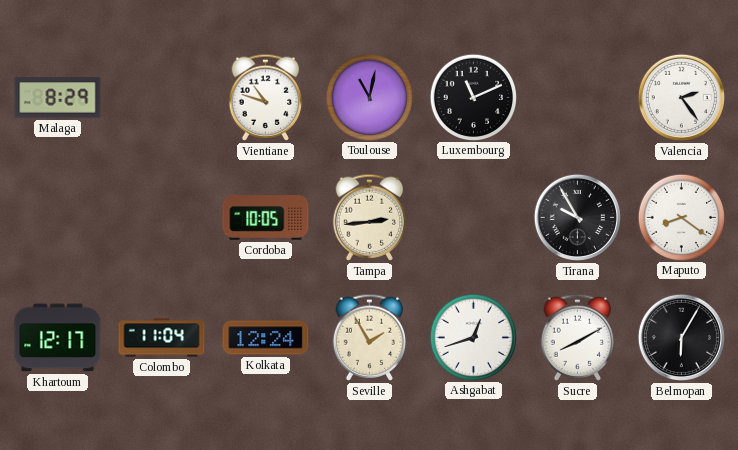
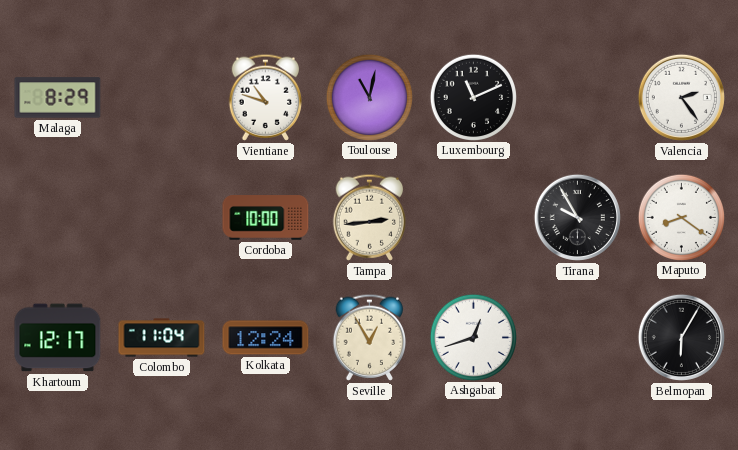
Cordoba: 10:05 -> 10:00
Seville: 1:55 -> 12:55
Sucre: 8:10 -> none
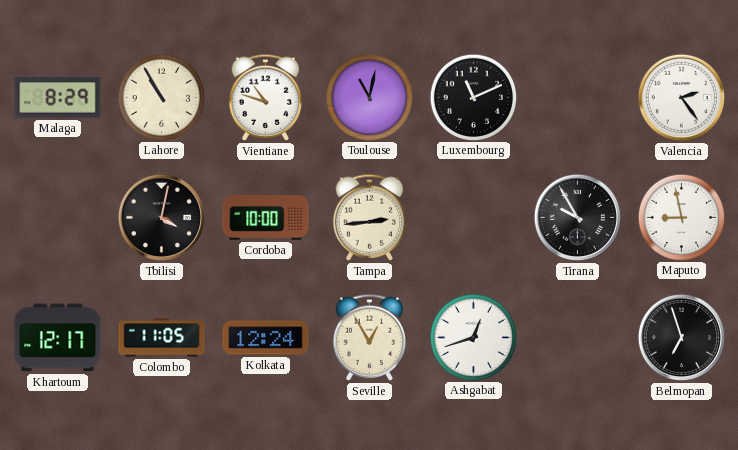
Lahore: none -> 10:55
Tbilisi: none -> 4:02
Maputo: 8:21 -> 8:58
Colombo: 11:04 -> 11:05
Belmopan: 6:05 -> 6:57
